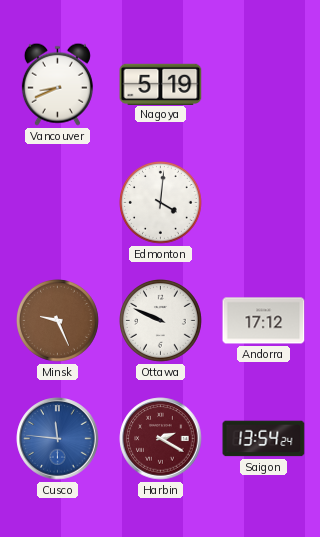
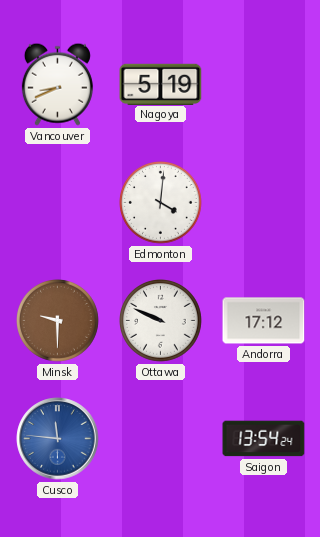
Minsk: 9:26 -> 9:30
Harbin: 2:20 -> none
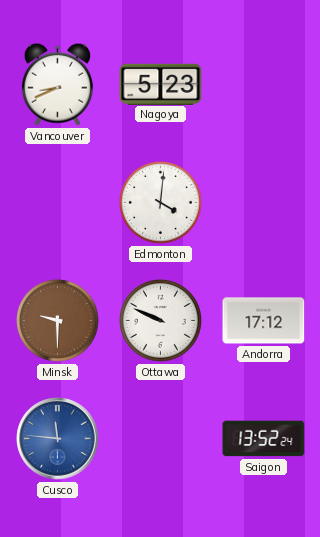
Nagoya: 5:19 -> 5:23
Saigon: 13:54 -> 13:52
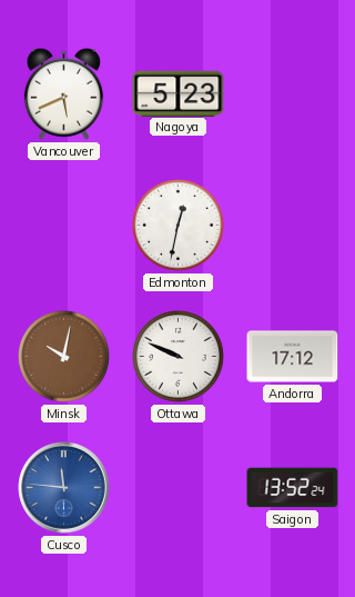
Vancouver: 8:41 -> 5:41
Edmonton: 4:01 -> 12:32
Minsk: 9:30 -> 10:02
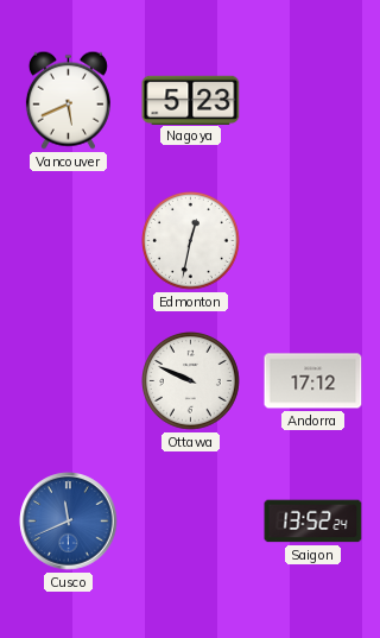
Minsk: 10:02 -> none
Cusco: 11:46 -> 11:41
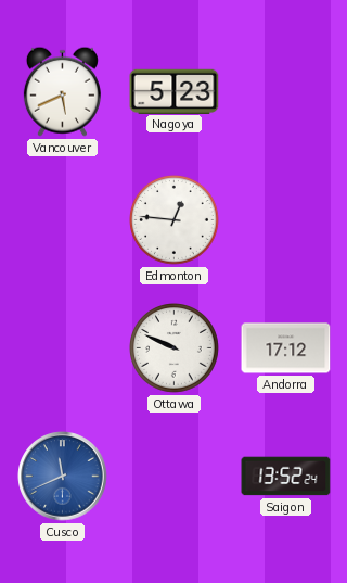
Edmonton: 12:32 -> 12:46
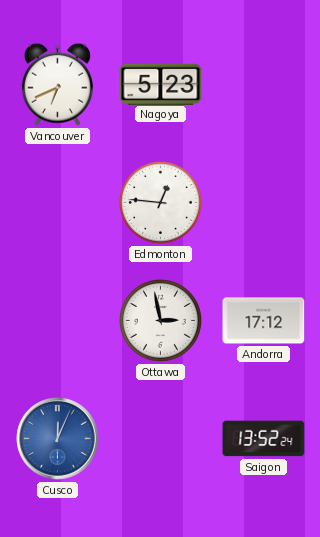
Vancouver: 5:41 -> 6:41
Ottawa: 9:49 -> 2:58
Cusco: 11:41 -> 12:04
